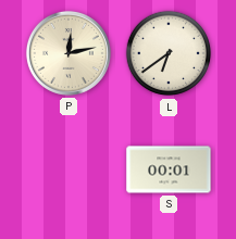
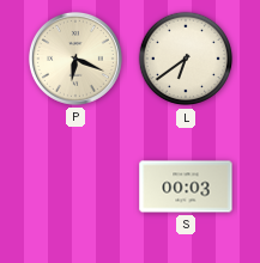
P: 12:13 -> 6:19
S: 00:01 -> 00:03
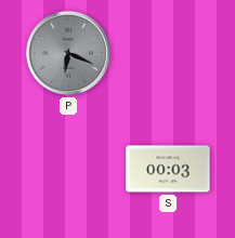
P dial: cream -> grey
L: 6:39 -> none
